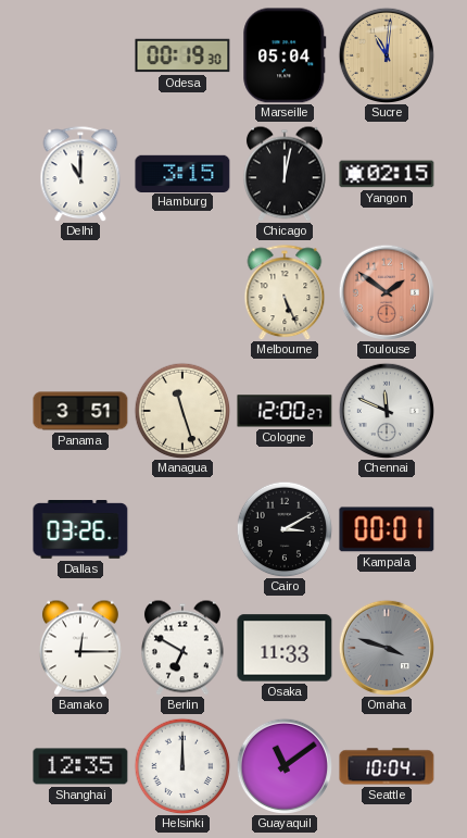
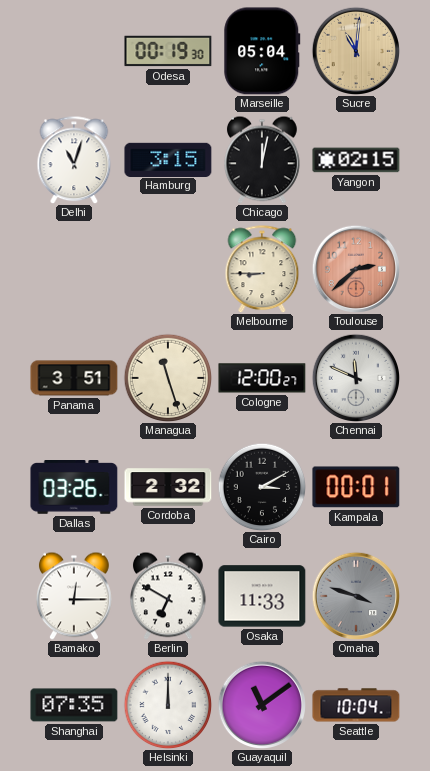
Delhi: 11:00 -> 11:03
Melbourne: 5:26 -> 8:45
Toulouse: 1:51 -> 2:38
Cordoba: none -> 2:32
Shanghai: 12:35 -> 07:35
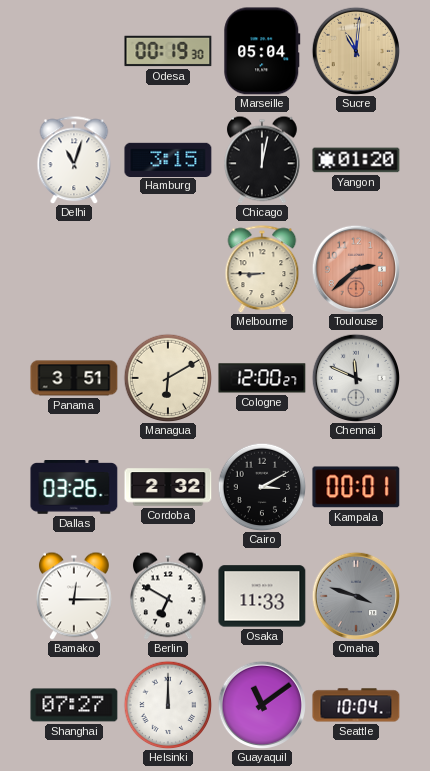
Yangon: 02:15 -> 01:20
Managua: 11:27 -> 6:10
Shanghai: 07:35 -> 07:27
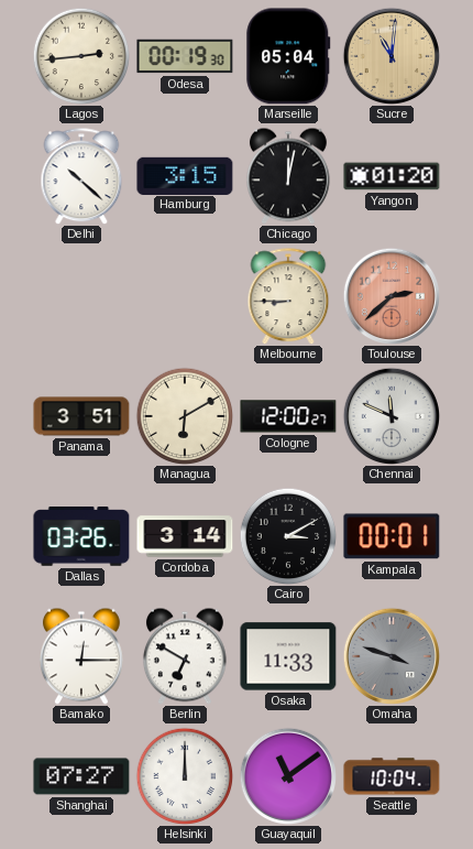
Lagos: none -> 2:44
Delhi: 11:03 -> 10:22
Cordoba: 2:32 -> 3:14
